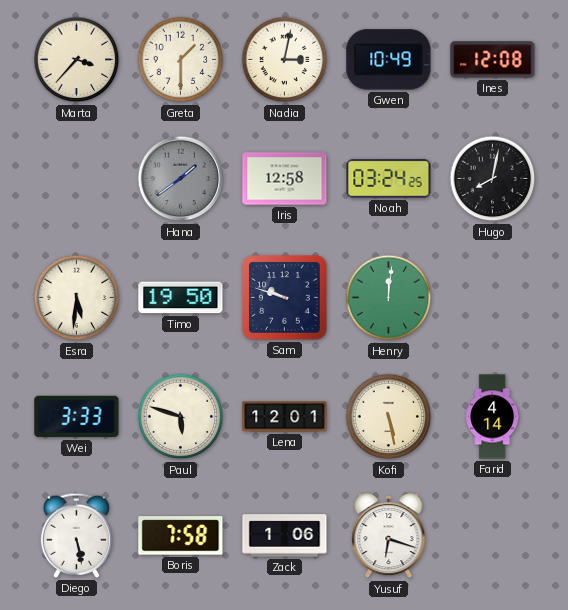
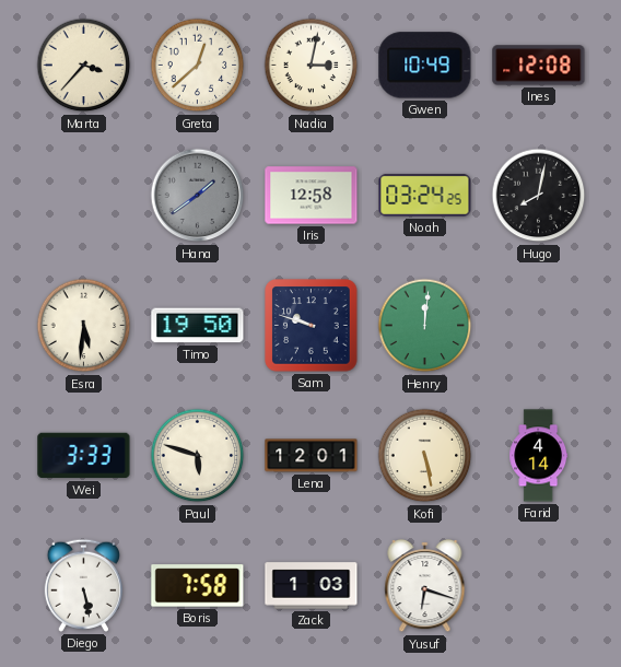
Greta: 1:30 -> 12:38
Zack: 1:06 -> 1:03
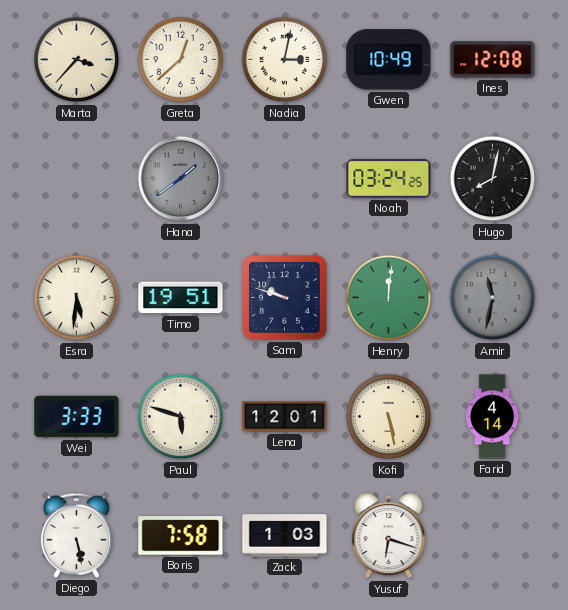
Iris: 12:58 -> none
Timo: 19:50 -> 19:51
Amir: none -> 11:32
